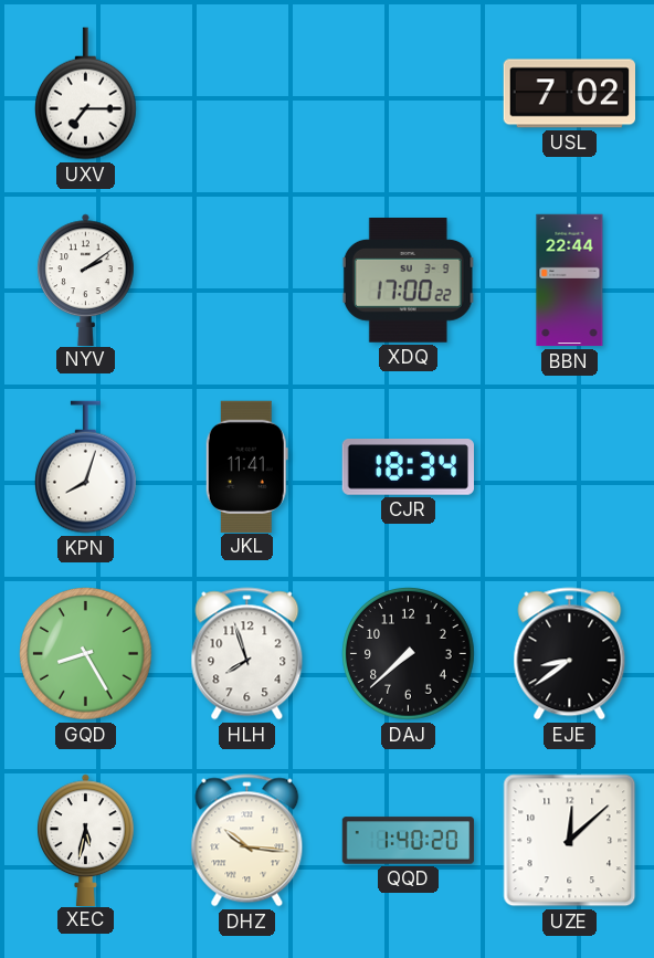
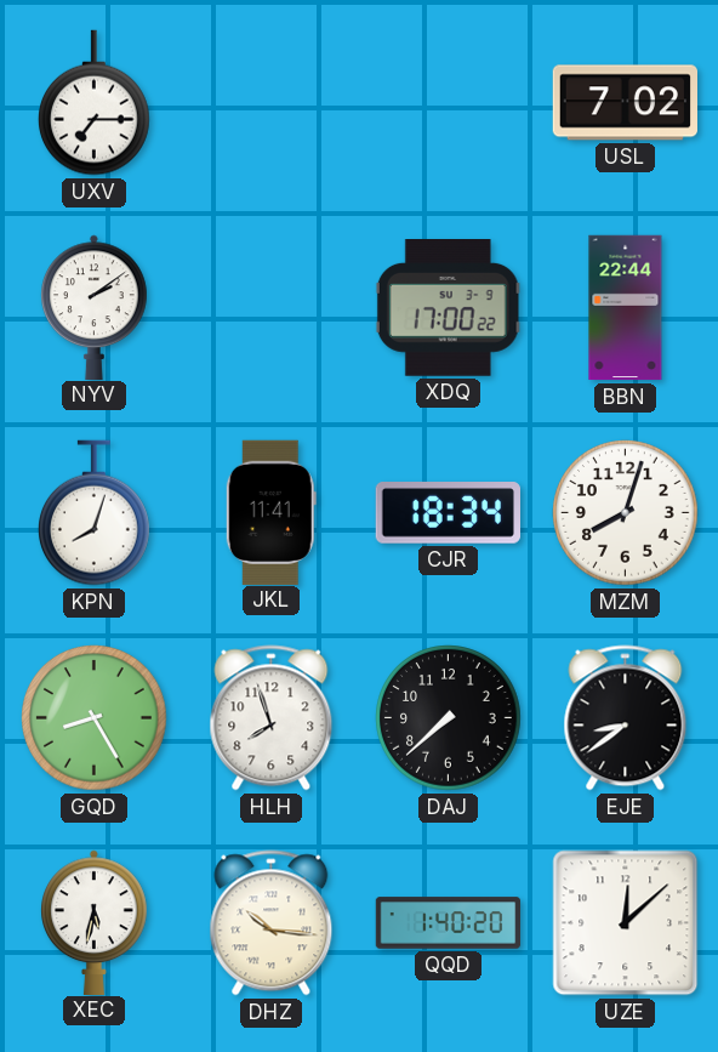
MZM: none -> 8:03
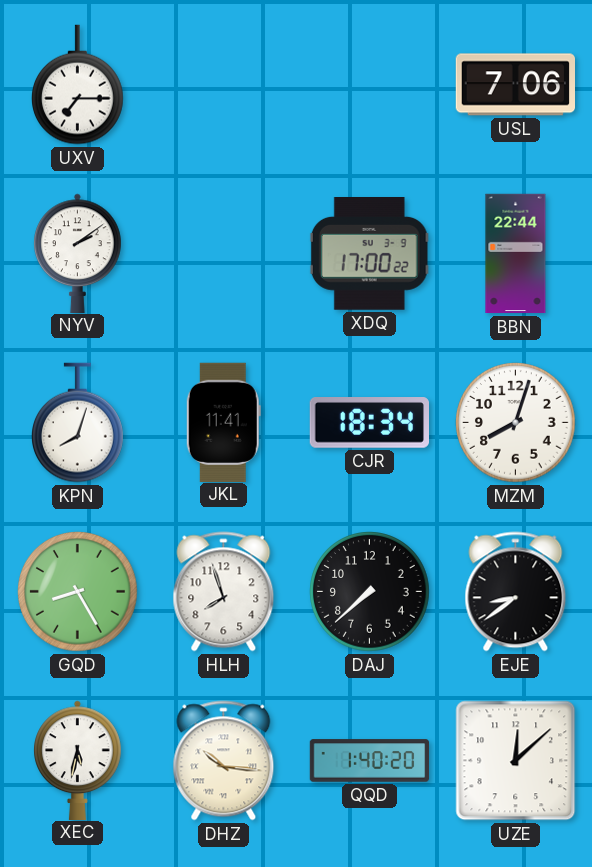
USL: 7:02 -> 7:06
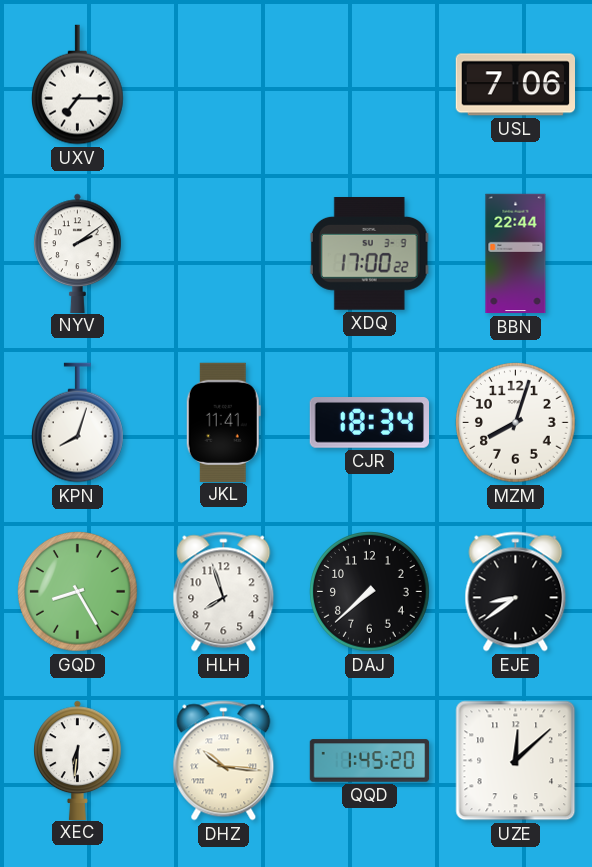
XEC: 5:32 -> 6:31
QQD: 1:40 -> 1:45
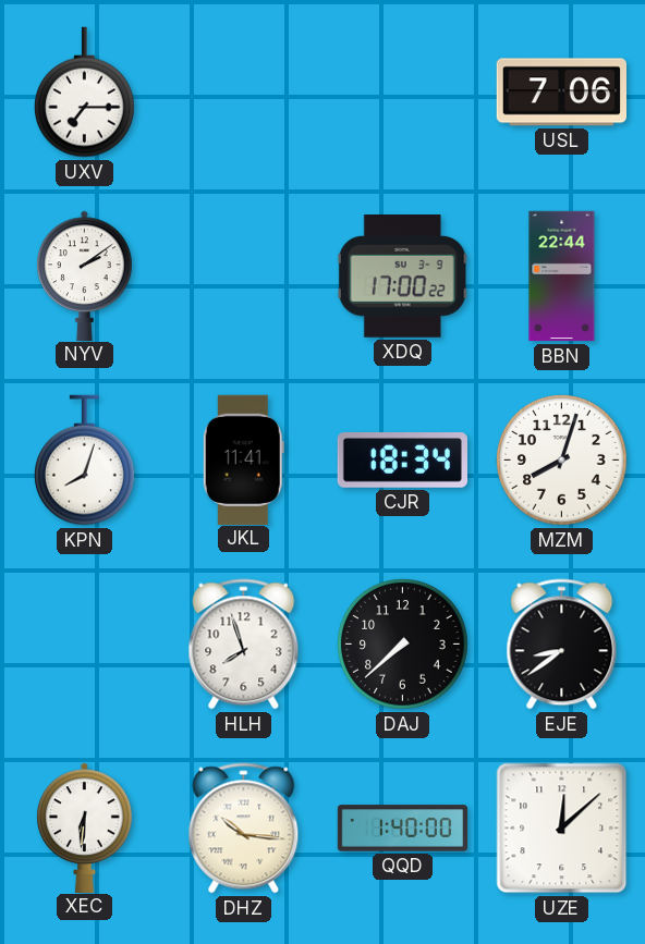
GQD: 8:25 -> none
QQD: 1:45 -> 1:40
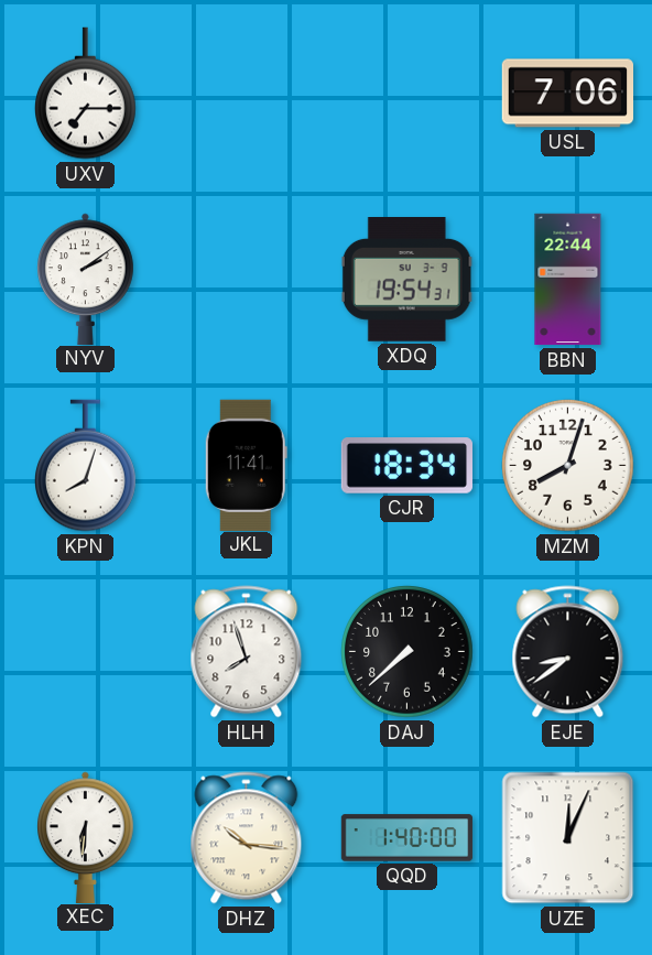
XDQ: 17:00 -> 19:54
UZE: 12:08 -> 12:04
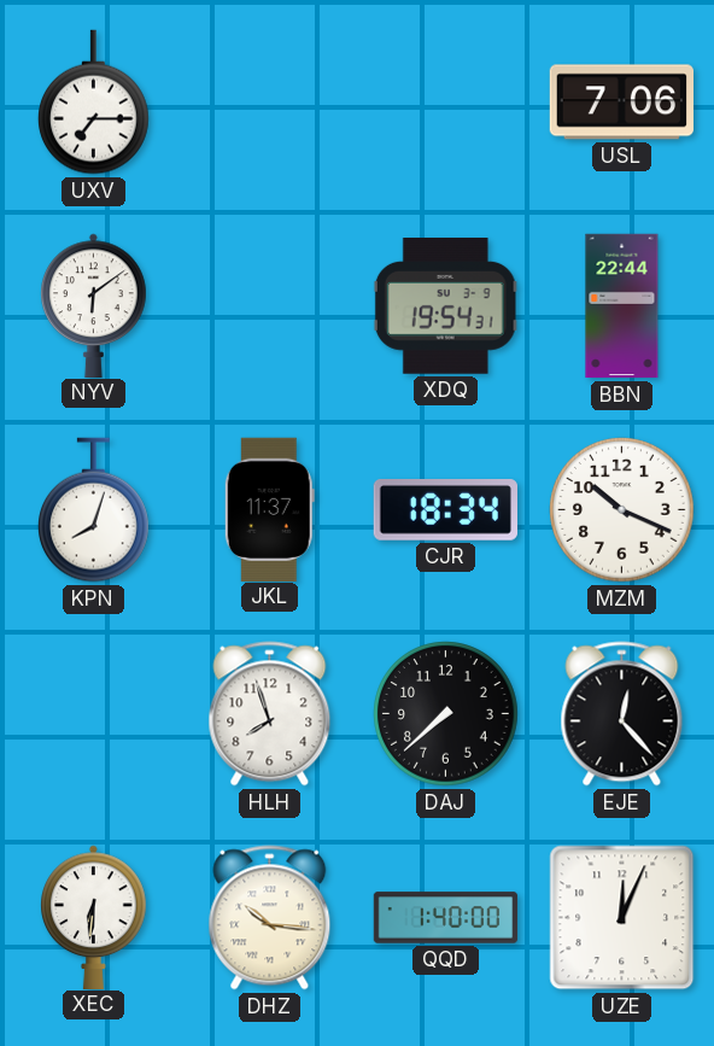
NYV: 2:09 -> 6:09
JKL: 11:41 -> 11:37
MZM: 8:03 -> 10:19
EJE: 8:39 -> 12:23
